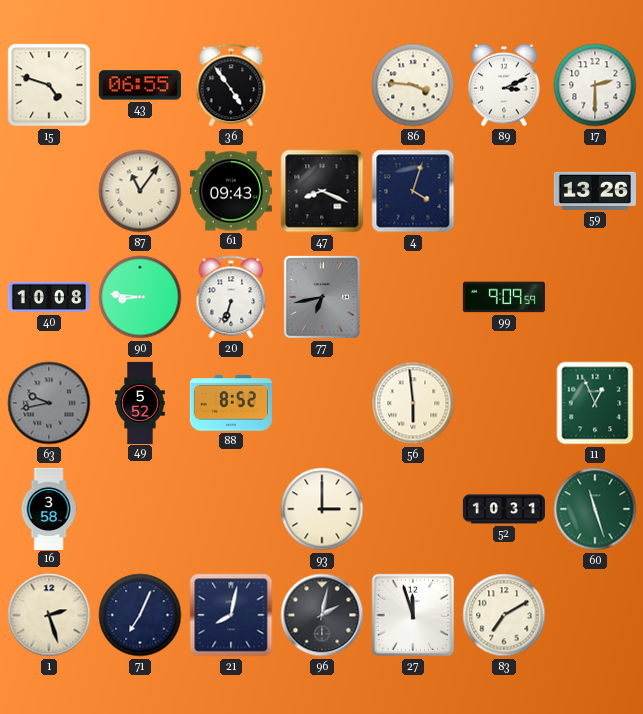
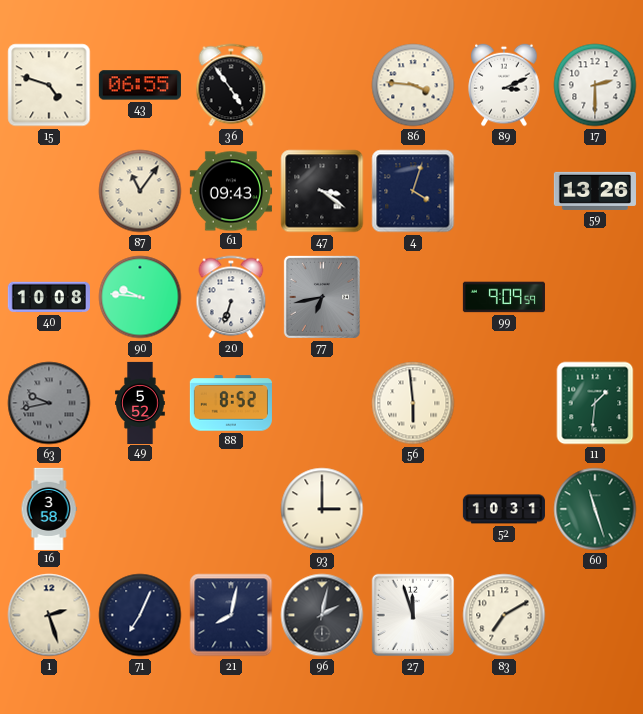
47: 8:19 -> 3:21
90: 8:46 -> 9:46
11: 12:56 -> 1:31
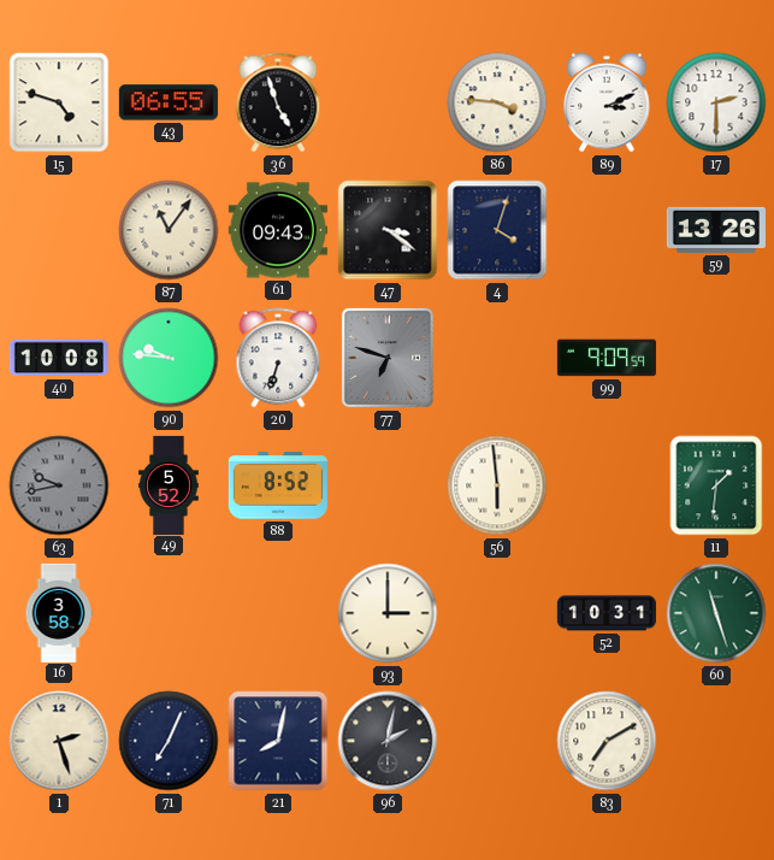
36: 4:54 -> 4:57
77: 6:43 -> 6:48
27: 11:57 -> none
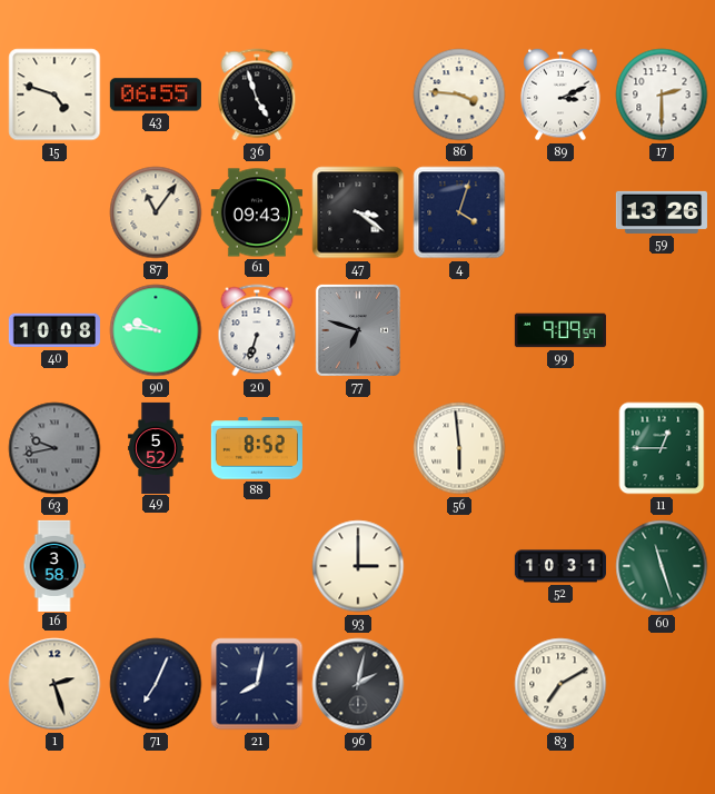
11: 1:31 -> 12:45
